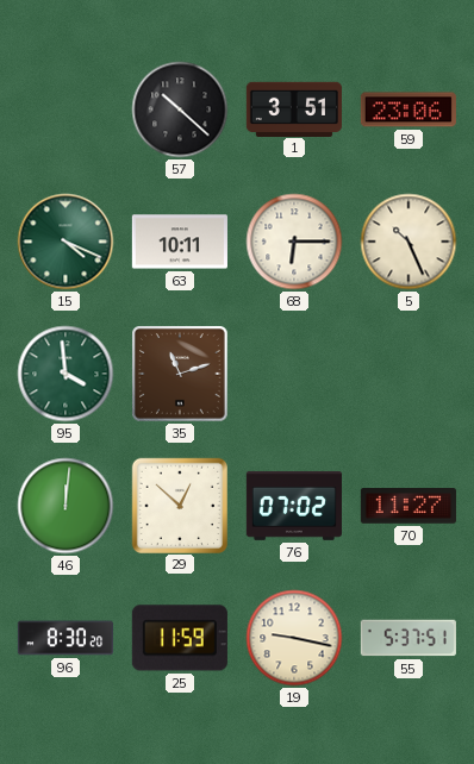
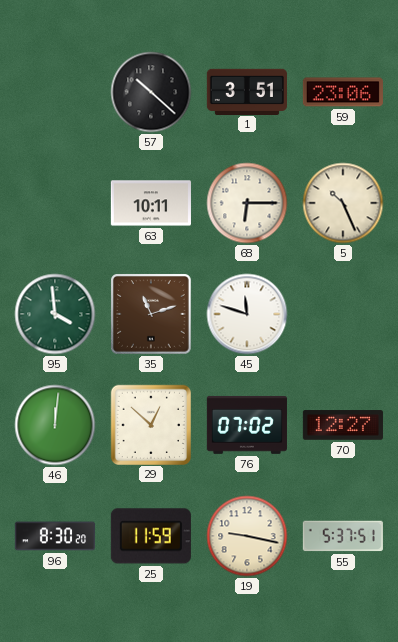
15: 4:19 -> none
45: none -> 11:48
70: 11:27 -> 12:27
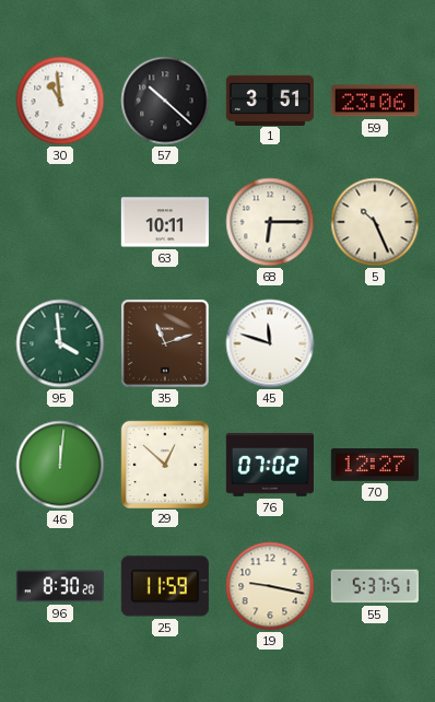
30: none -> 10:59
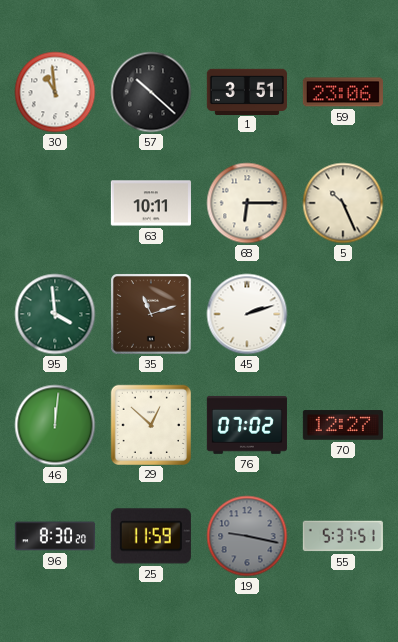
45: 11:48 -> 2:12
19 dial: cream -> grey
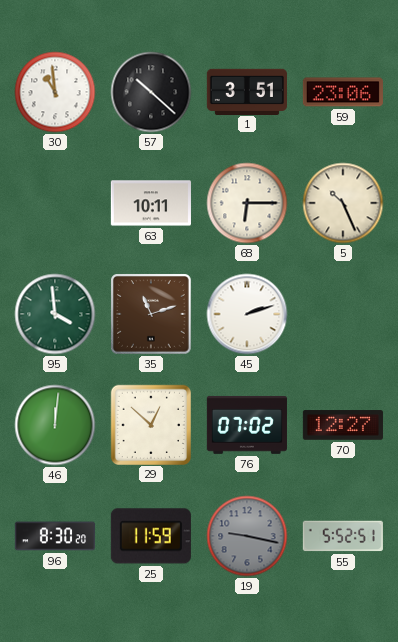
55: 5:37 -> 5:52
